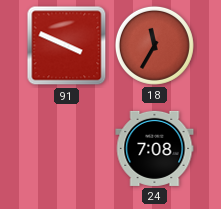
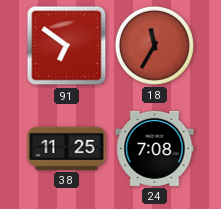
91: 3:49 -> 6:51
38: none -> 11:25
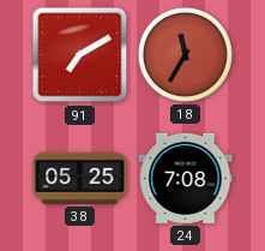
91: 6:51 -> 7:10
38: 11:25 -> 05:25
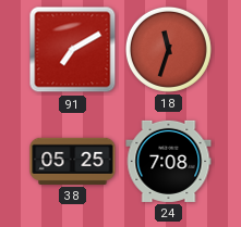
18: 11:35 -> 11:33
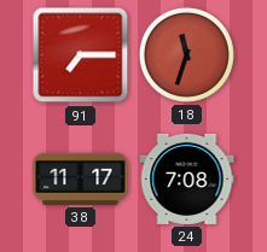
91: 7:10 -> 7:15
38: 05:25 -> 11:17
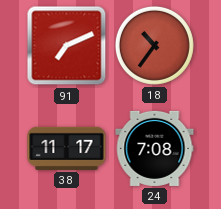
91: 7:15 -> 7:11
18: 11:33 -> 10:36
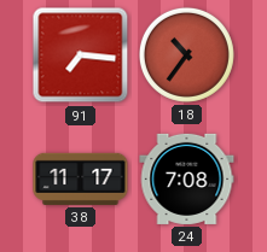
91: 7:11 -> 7:16
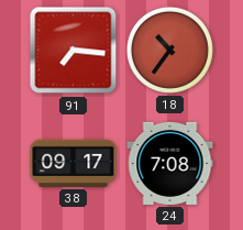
38: 11:17 -> 09:17
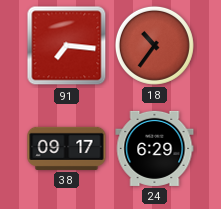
24: 7:08 -> 6:29
